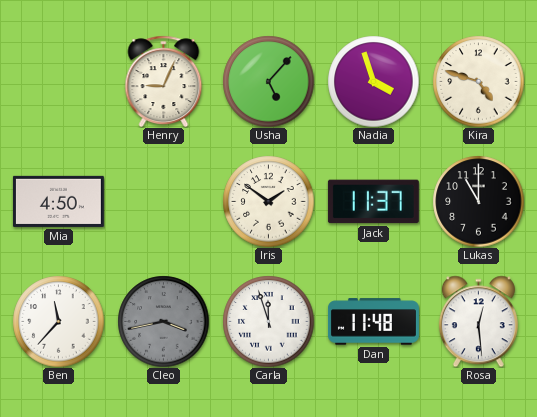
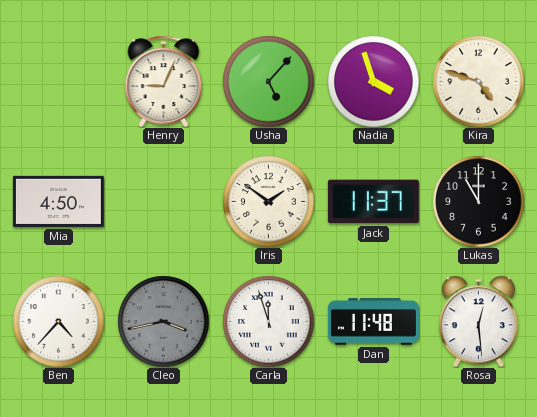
Ben: 11:37 -> 4:37
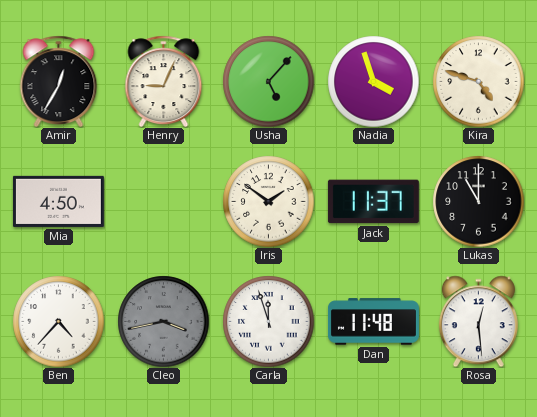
Amir: none -> 12:35
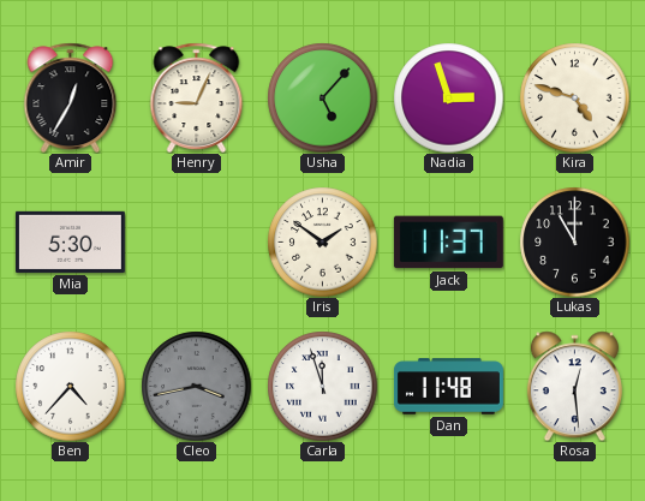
Nadia: 3:57 -> 2:57
Mia: 4:50 -> 5:30
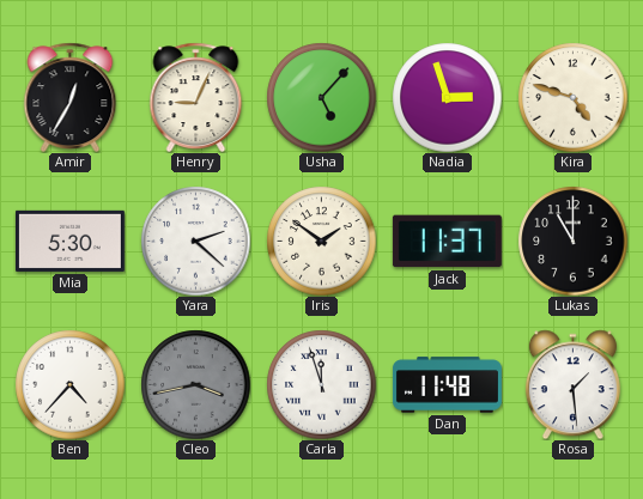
Yara: none -> 2:22
Rosa: 12:29 -> 1:29
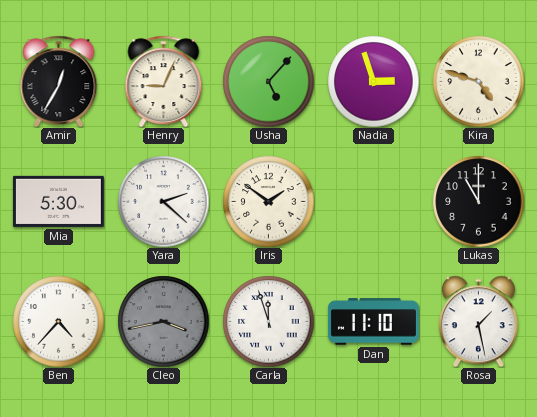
Jack: 11:37 -> none
Dan: 11:48 -> 11:10
Rosa: 1:29 -> 1:28
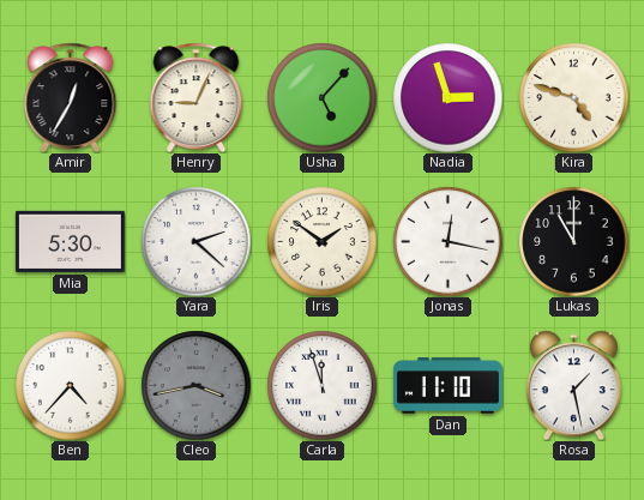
Jonas: none -> 12:17
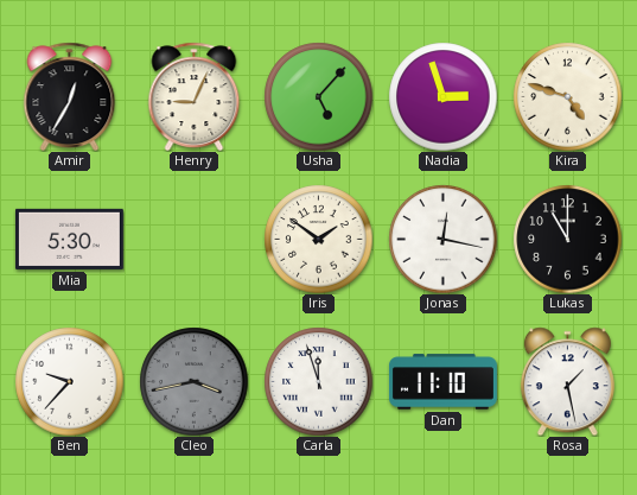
Yara: 2:22 -> none
Ben: 4:37 -> 9:37
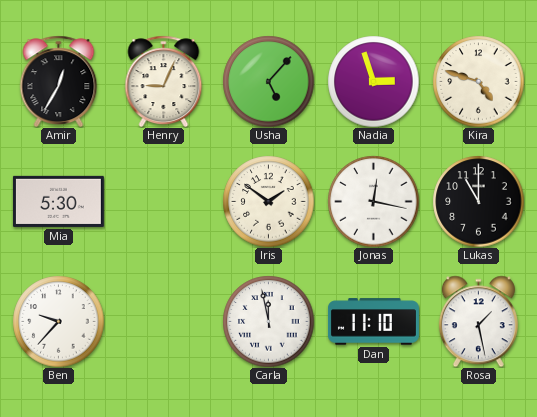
Cleo: 3:43 -> none
Carla: 11:57 -> 11:58
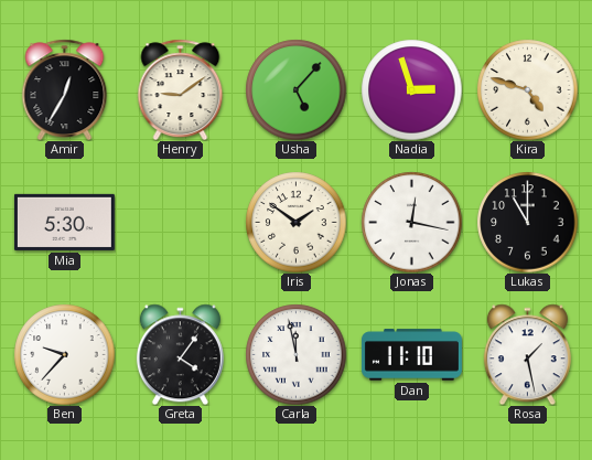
Henry: 9:04 -> 9:09
Greta: none -> 4:06
